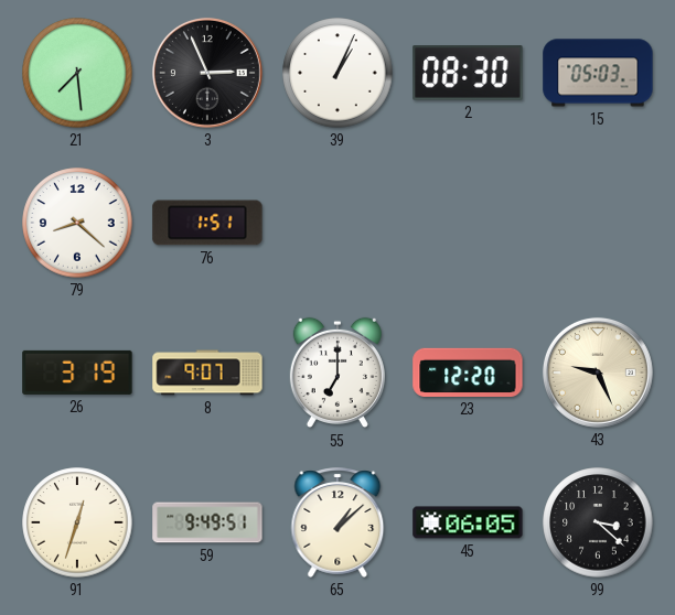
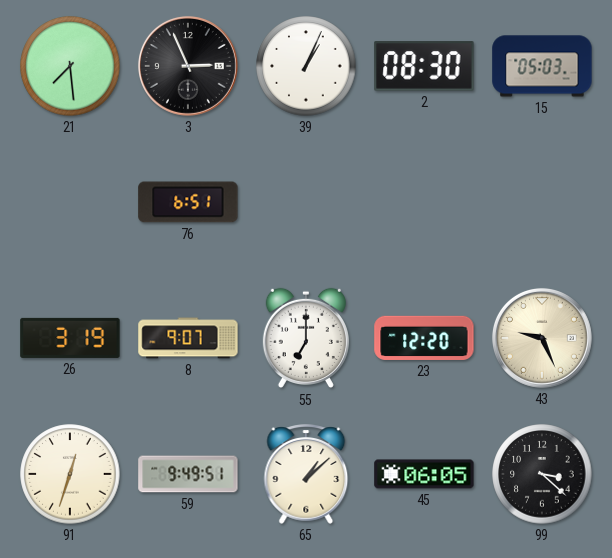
79: 8:22 -> none
76: 1:51 -> 6:51
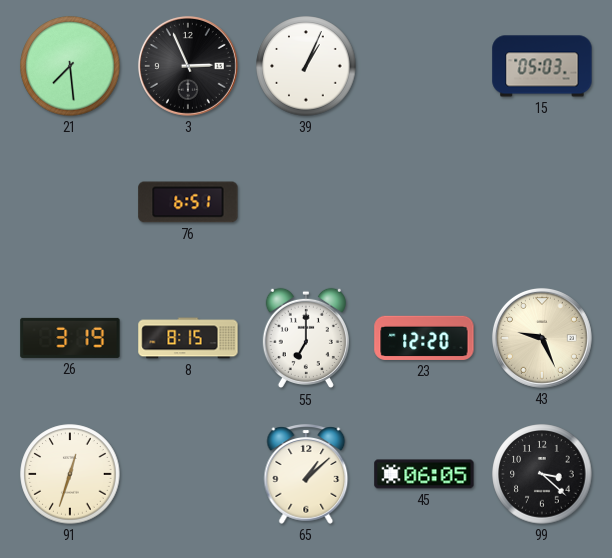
2: 08:30 -> none
8: 9:07 -> 8:15
59: 9:49 -> none
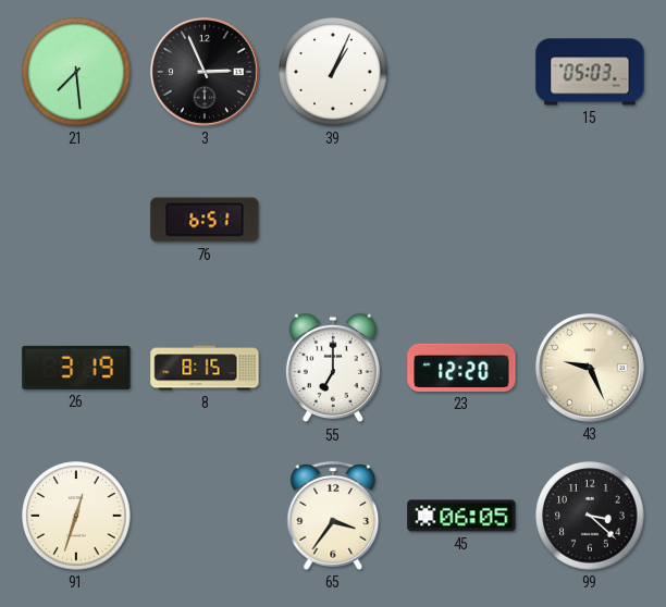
65: 1:08 -> 3:36
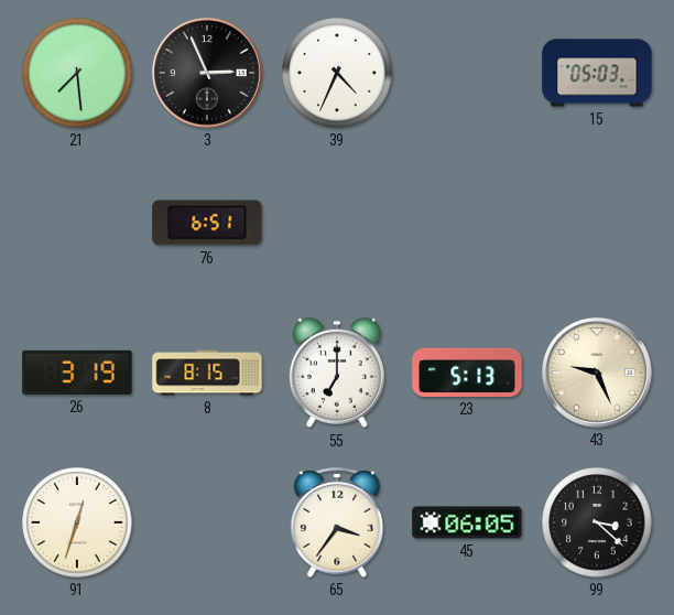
39: 1:04 -> 4:34
23: 12:20 -> 5:13
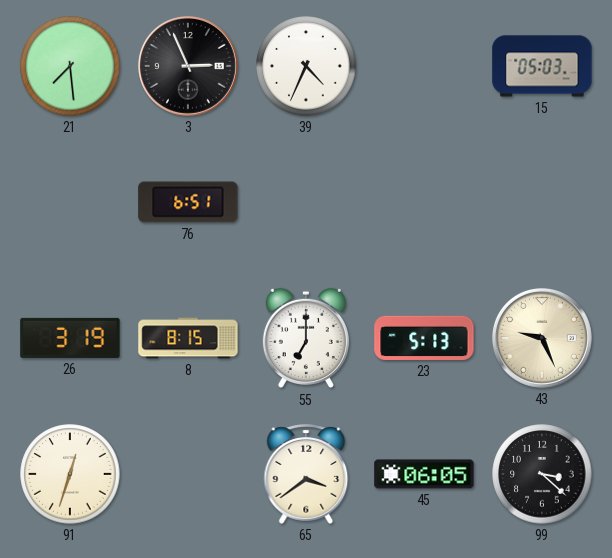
65: 3:36 -> 3:39
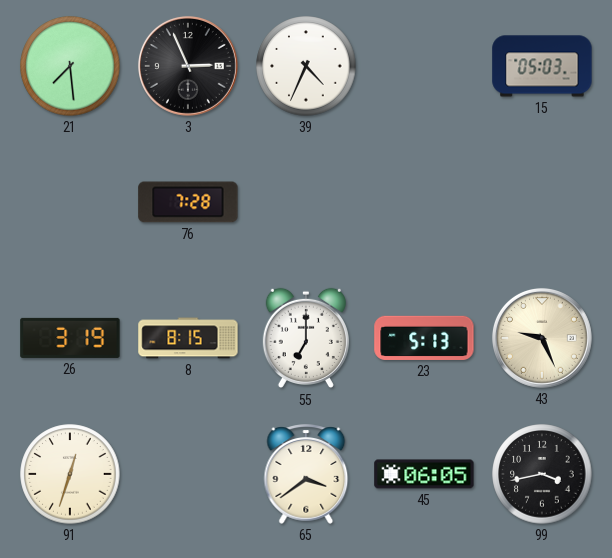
76: 6:51 -> 7:28
99: 3:22 -> 3:43
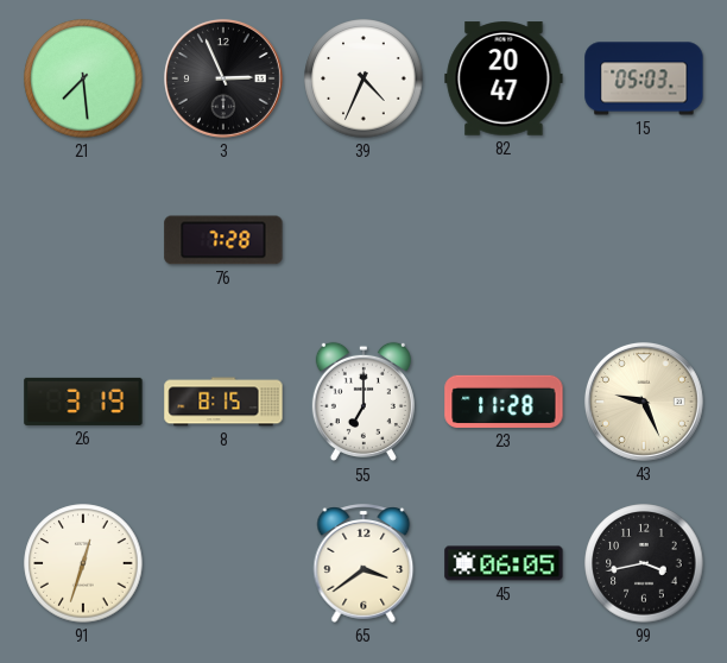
82: none -> 20:47
23: 5:13 -> 11:28
